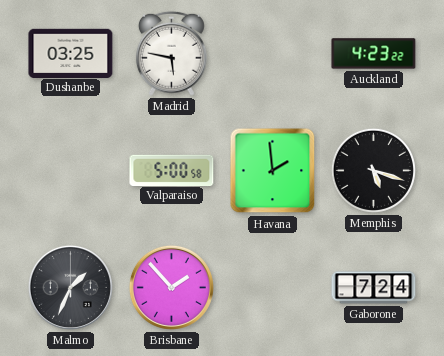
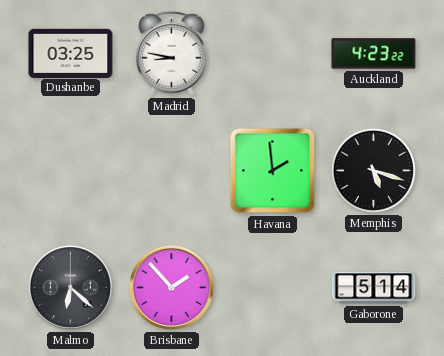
Madrid: 5:47 -> 8:47
Valparaiso: 5:00 -> none
Malmo: 1:34 -> 6:22
Gaborone: 7:24 -> 5:14
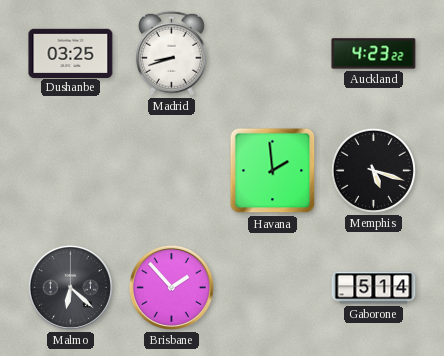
Madrid: 8:47 -> 8:42
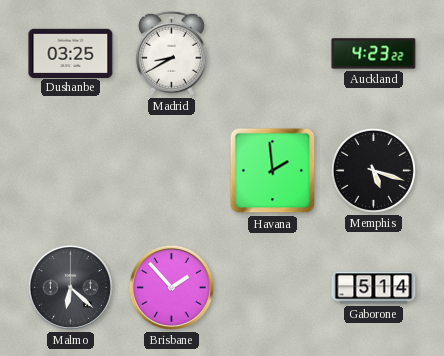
Madrid: 8:42 -> 8:40
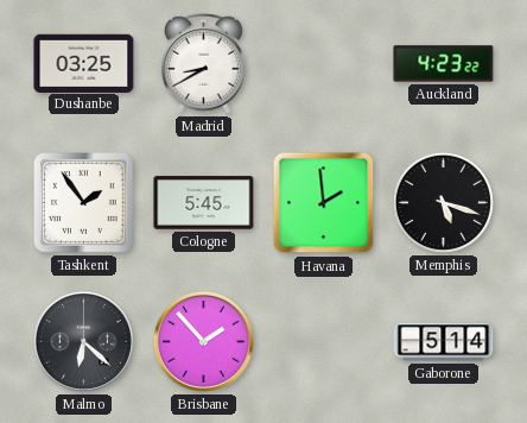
Tashkent: none -> 1:54
Cologne: none -> 5:45
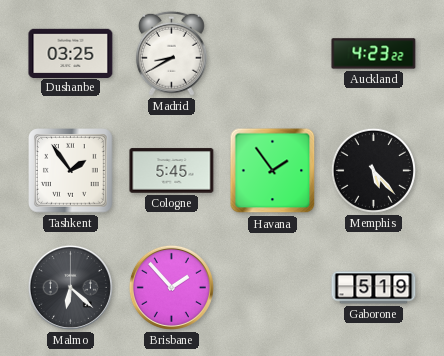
Havana: 1:59 -> 1:54
Memphis: 5:18 -> 5:23
Gaborone: 5:14 -> 5:19
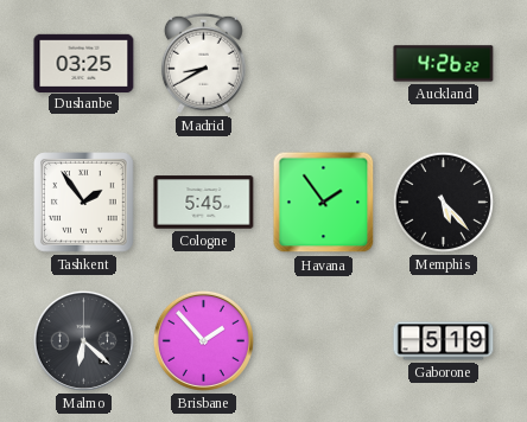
Auckland: 4:23 -> 4:26
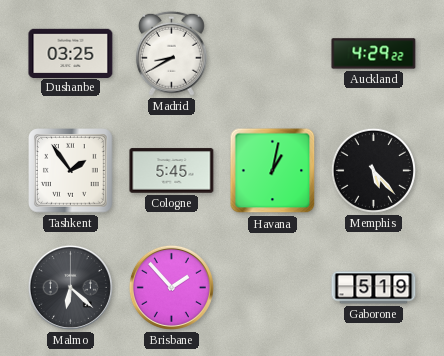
Auckland: 4:26 -> 4:29
Havana: 1:54 -> 1:02
